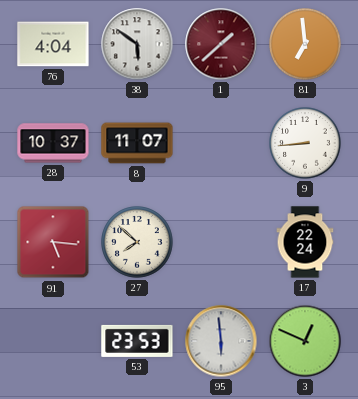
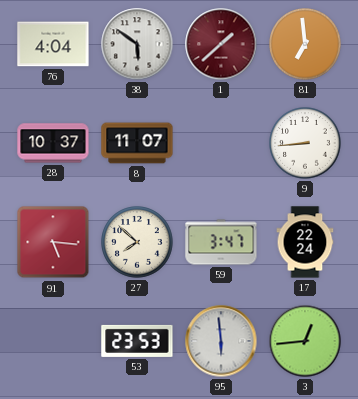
59: none -> 3:47
3: 12:49 -> 12:44
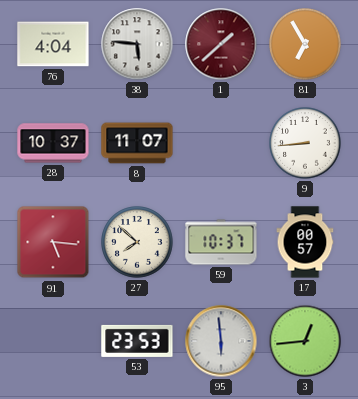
38: 5:51 -> 5:46
81: 6:59 -> 6:55
59: 3:47 -> 10:37
17: 22:24 -> 00:57
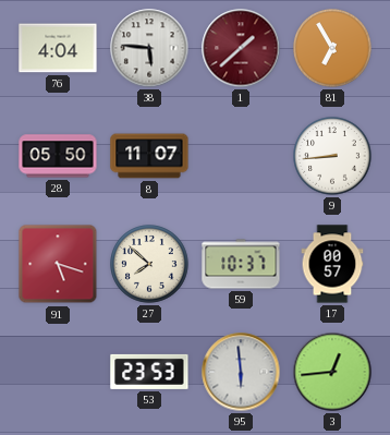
28: 10:37 -> 05:50
91: 5:16 -> 5:18
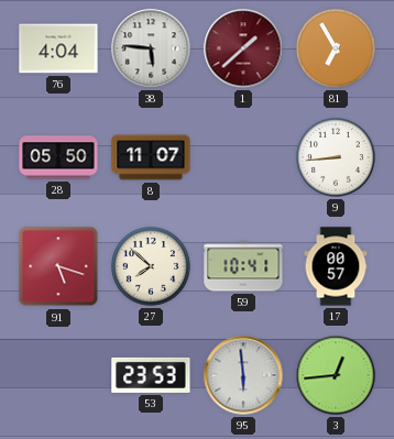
59: 10:37 -> 10:41
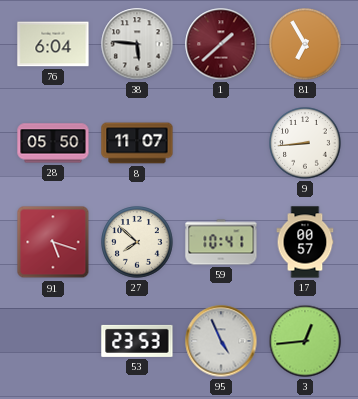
76: 4:04 -> 6:04
95: 5:59 -> 4:56
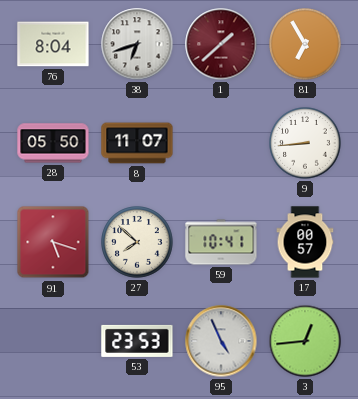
76: 6:04 -> 8:04
38: 5:46 -> 6:42
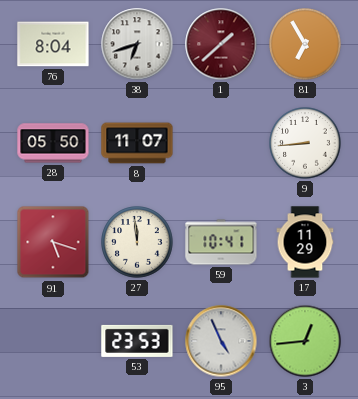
27: 7:52 -> 11:59
17: 00:57 -> 11:29
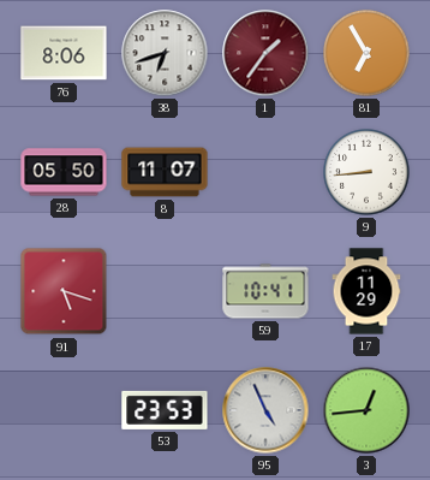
76: 8:04 -> 8:06
1: 1:38 -> 1:36
27: 11:59 -> none
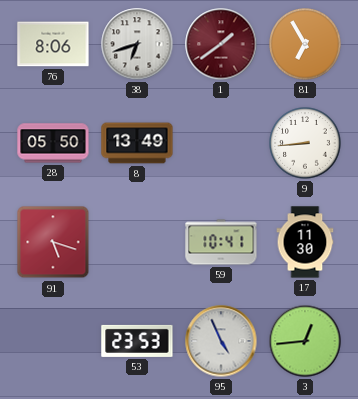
1: 1:36 -> 1:39
8: 11:07 -> 13:49
17: 11:29 -> 11:30
